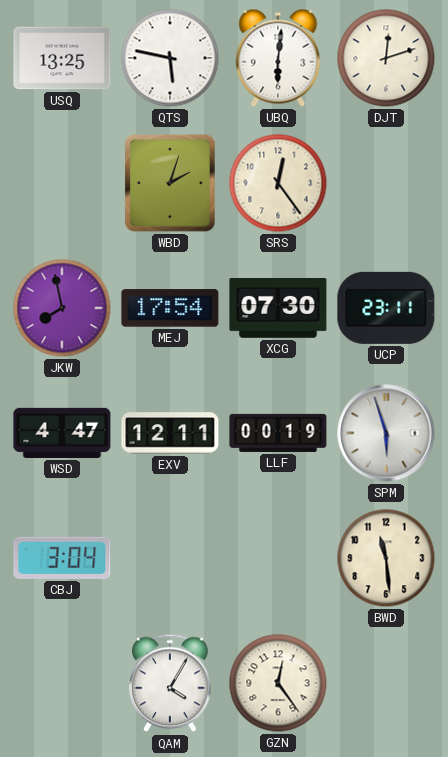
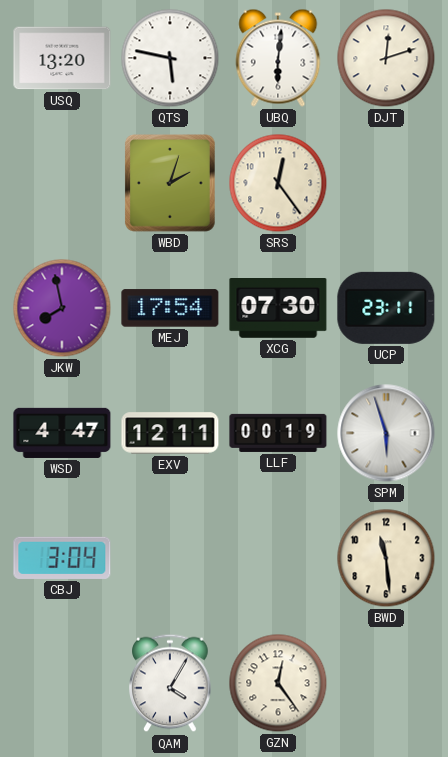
USQ: 13:25 -> 13:20
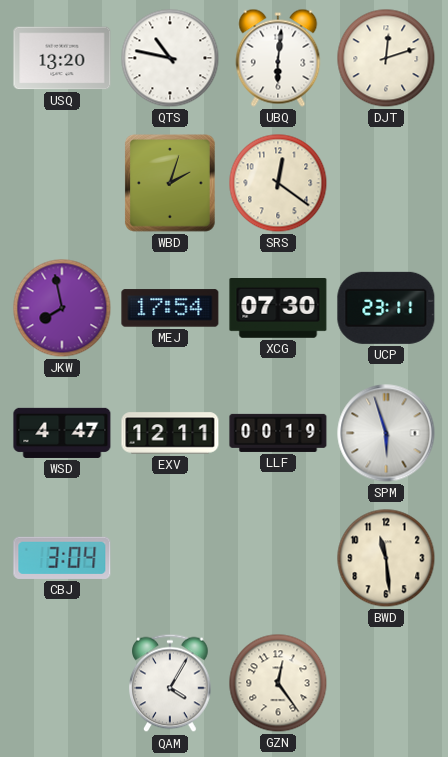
QTS: 5:47 -> 10:47
SRS: 12:24 -> 12:21
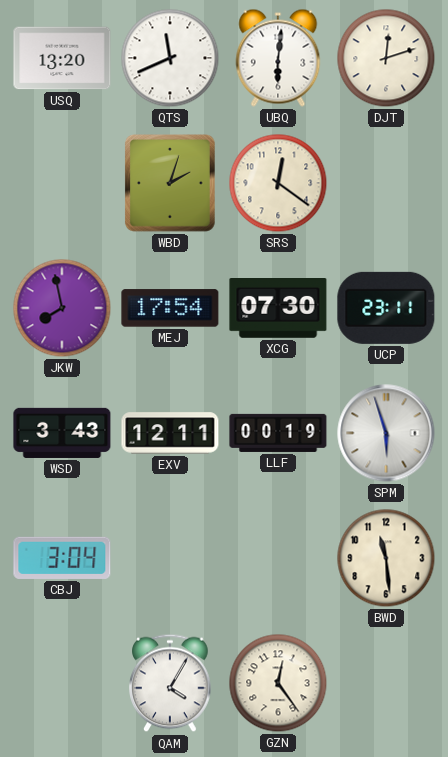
QTS: 10:47 -> 11:41
WSD: 4:47 -> 3:43
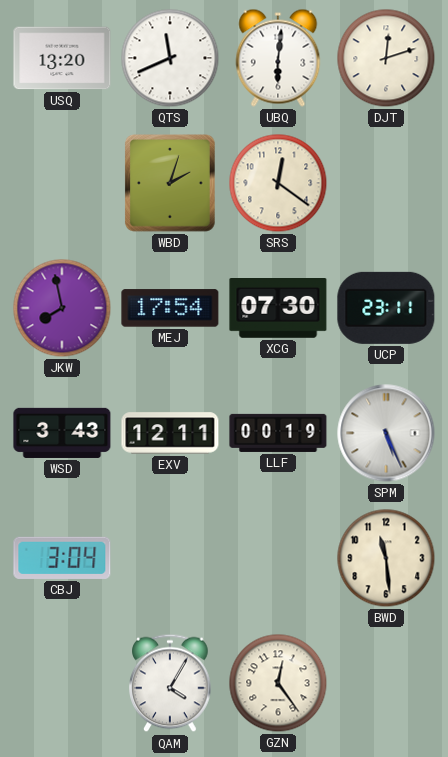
SPM: 5:57 -> 5:26
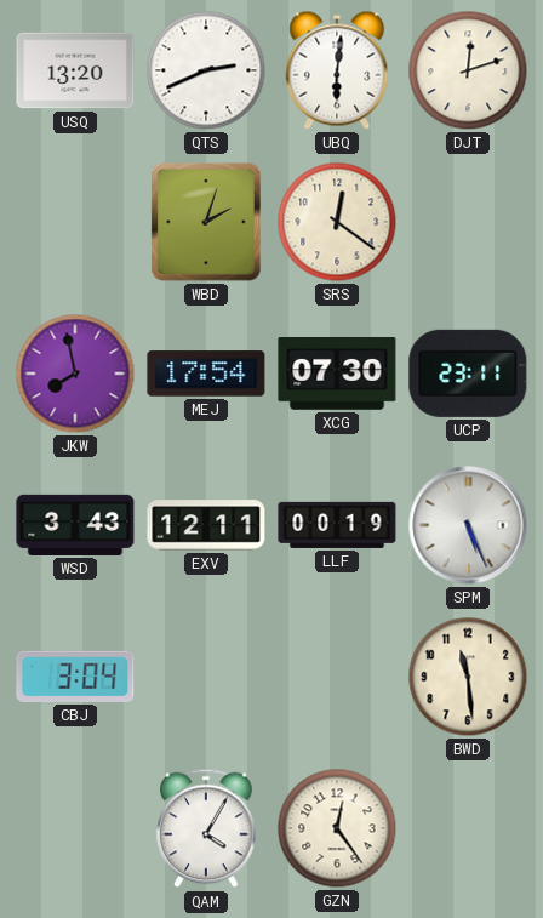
QTS: 11:41 -> 2:41
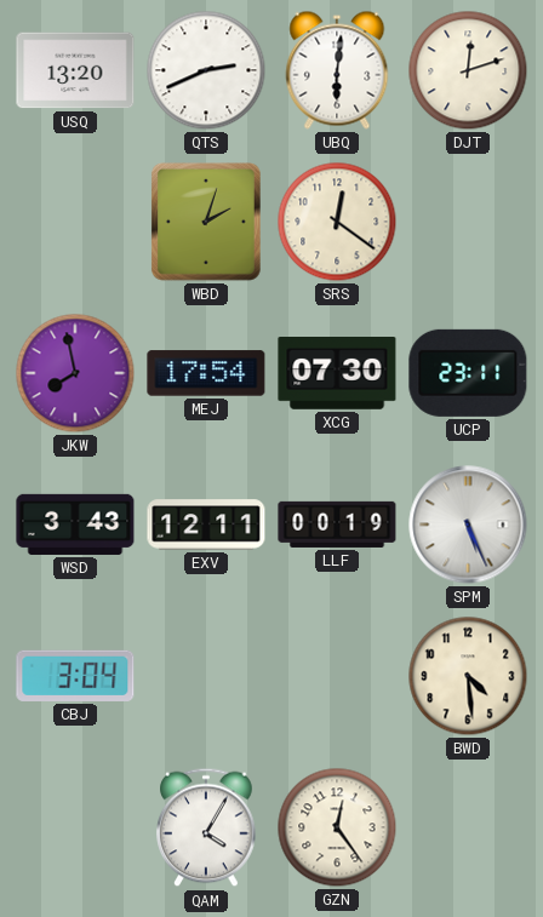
BWD: 11:29 -> 4:29
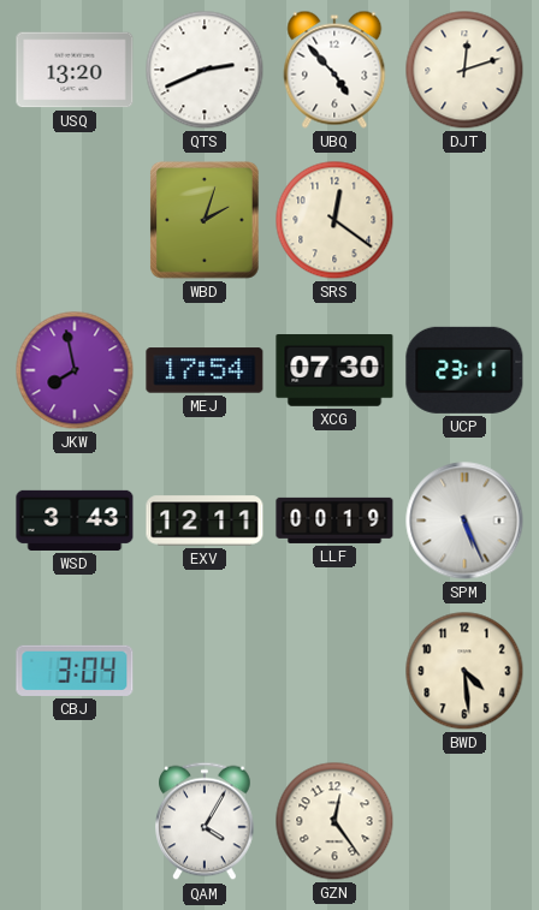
UBQ: 6:01 -> 4:53
